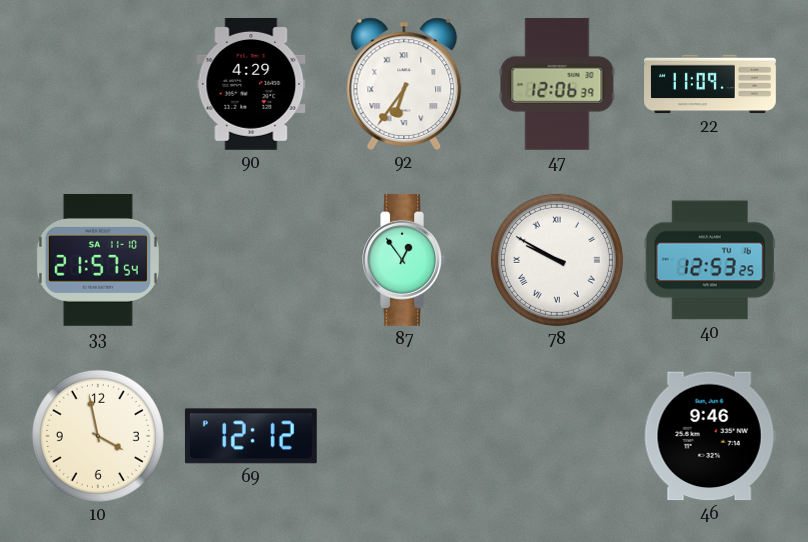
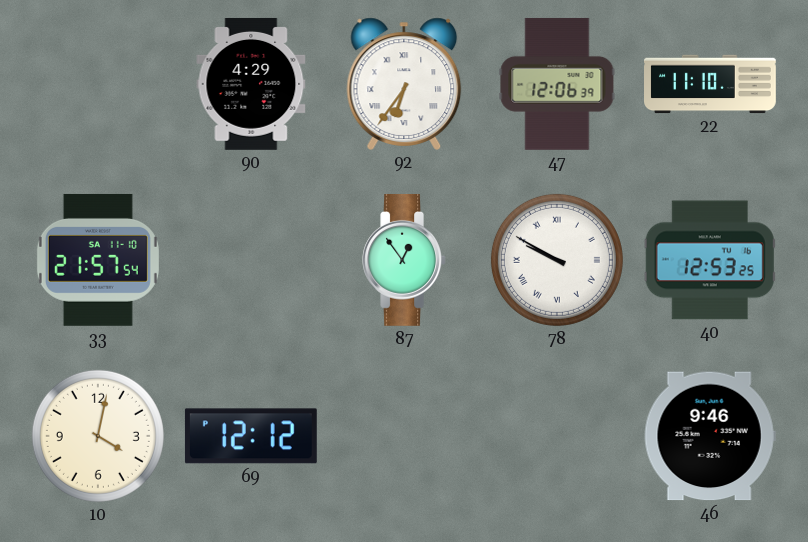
22: 11:09 -> 11:10
10: 3:58 -> 4:02
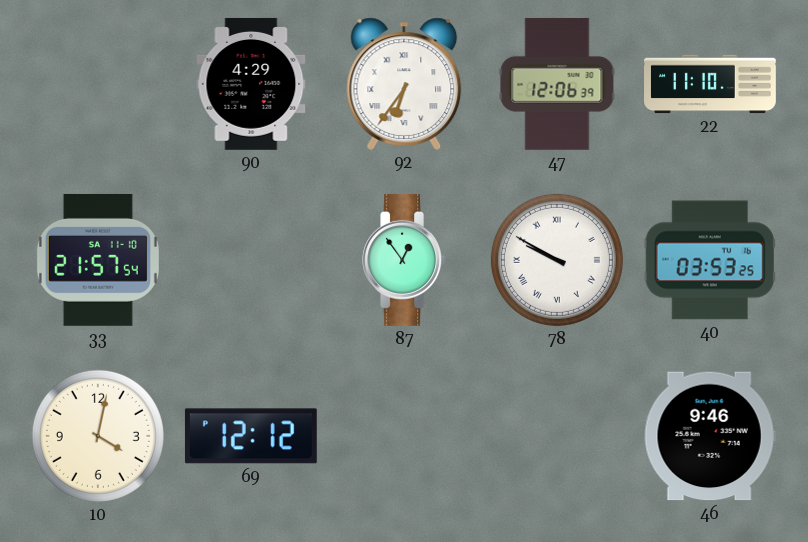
40: 12:53 -> 03:53
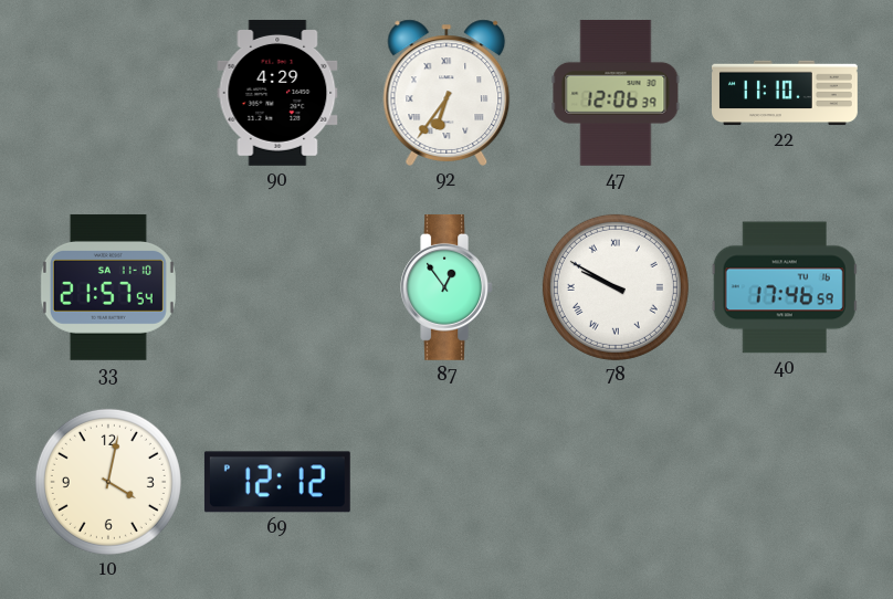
40: 03:53 -> 17:46
46: 9:46 -> none
